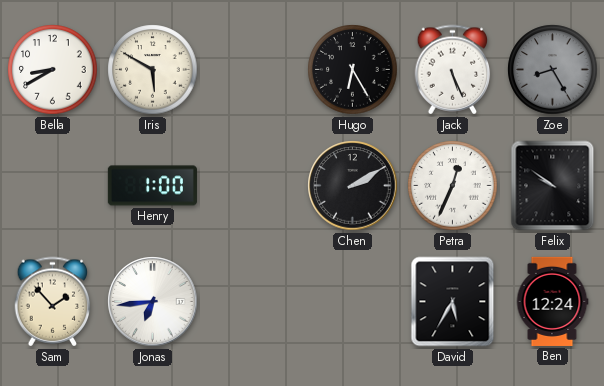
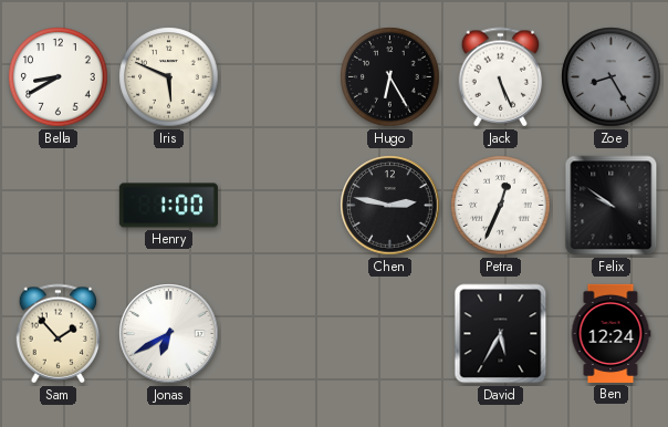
Iris: 5:50 -> 5:49
Chen: 2:10 -> 2:47
Jonas: 6:44 -> 6:40
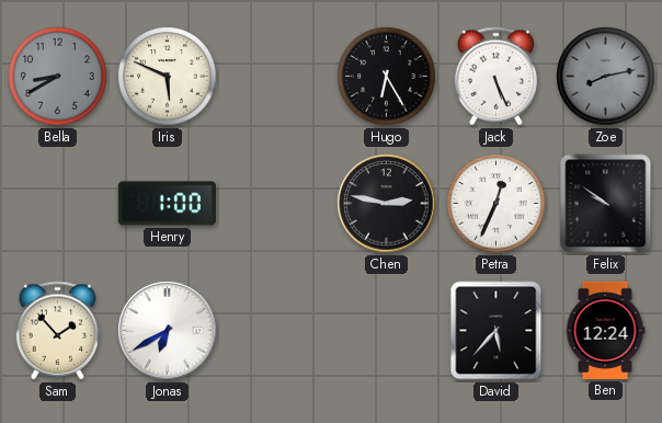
Bella dial: white -> grey
Zoe: 8:25 -> 8:13
David: 5:35 -> 5:37
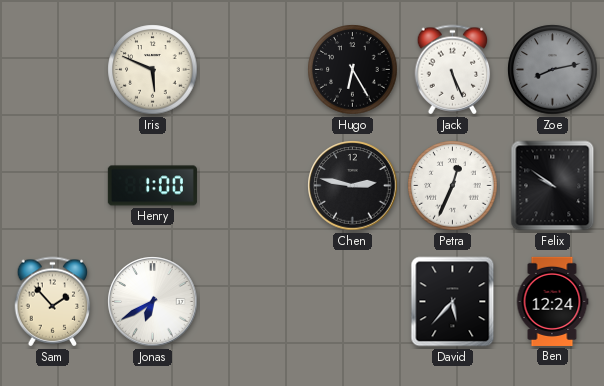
Bella: 8:40 -> none
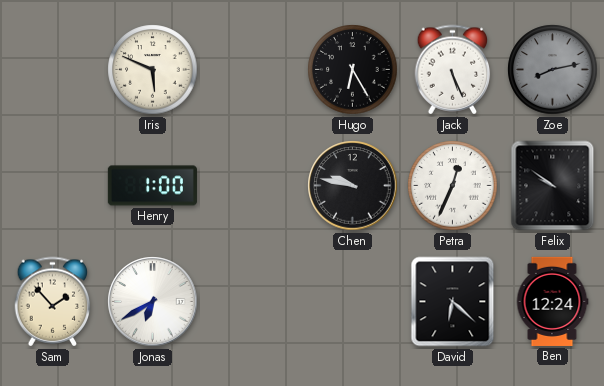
Chen: 2:47 -> 9:47
David: 5:37 -> 6:22
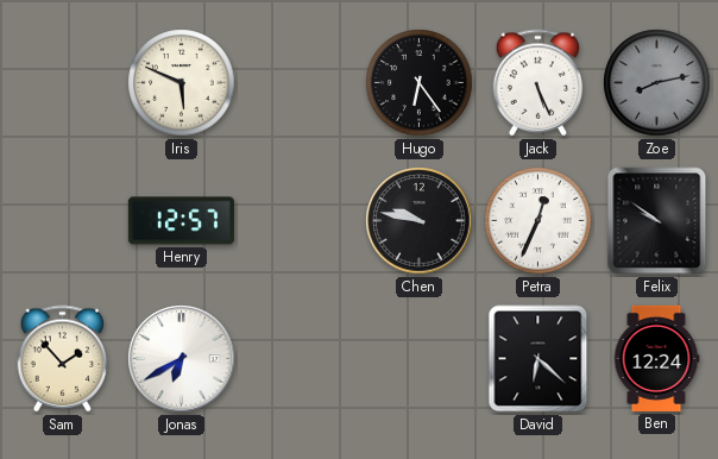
Hugo: 6:25 -> 6:24
Henry: 1:00 -> 12:57
